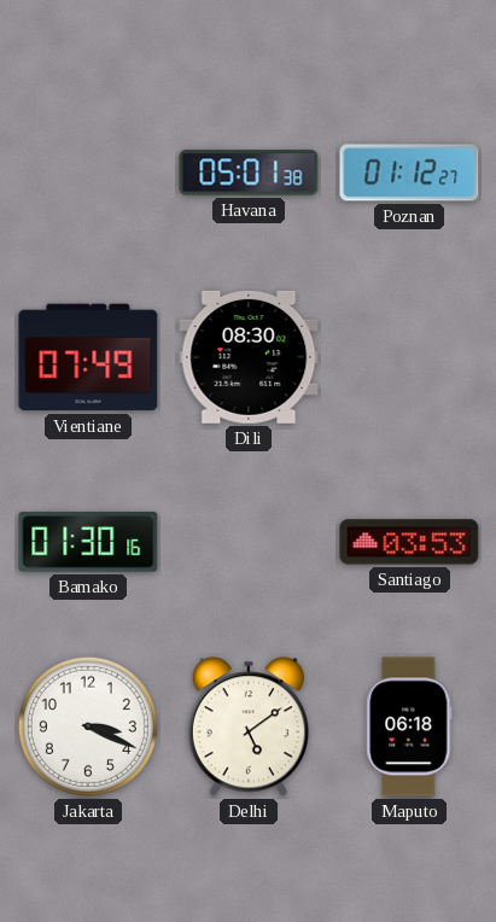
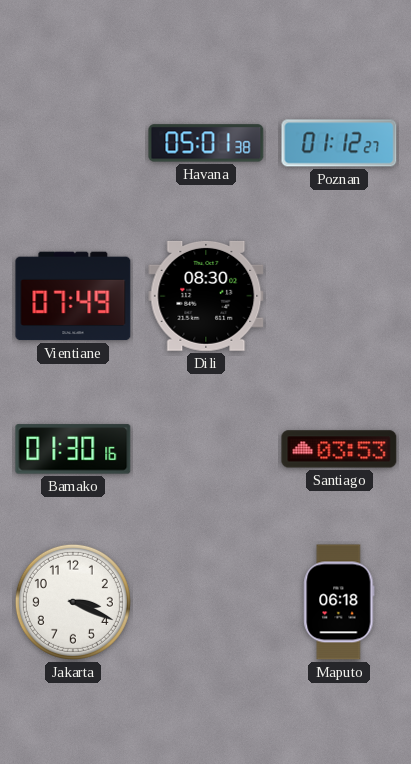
Delhi: 5:09 -> none
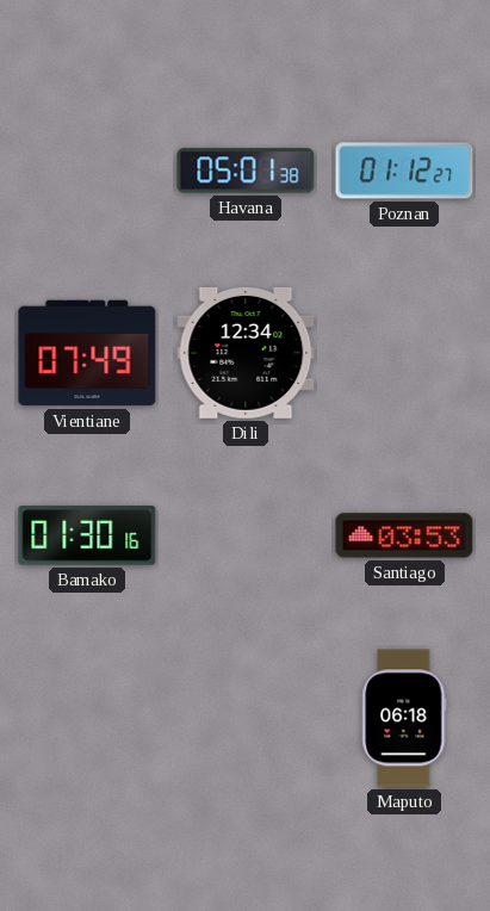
Dili: 08:30 -> 12:34
Jakarta: 3:19 -> none
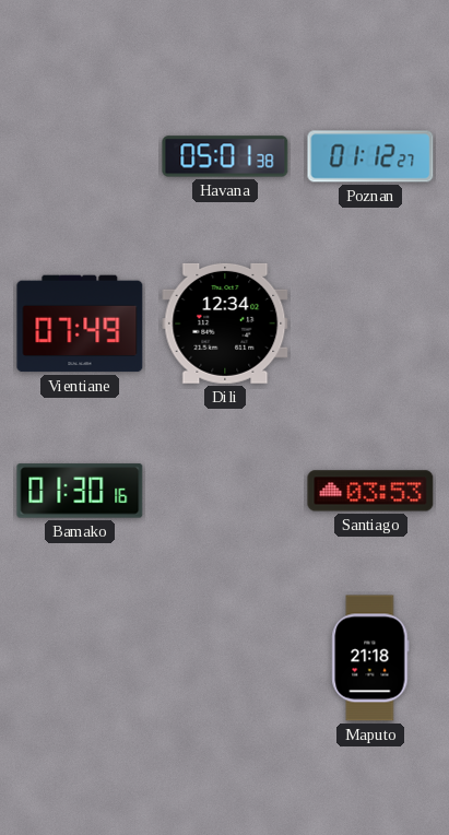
Maputo: 06:18 -> 21:18
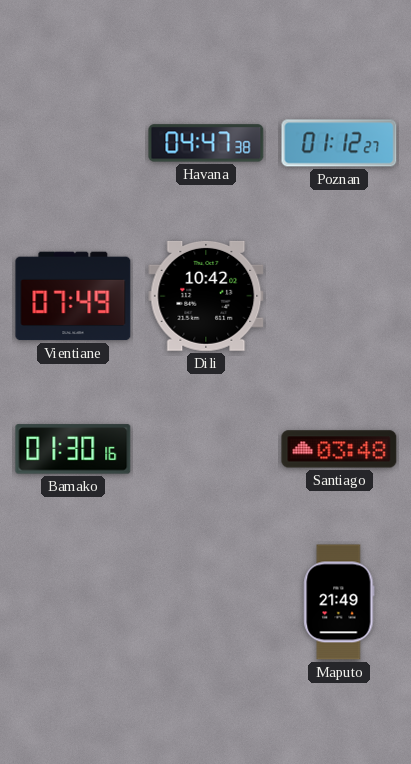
Havana: 05:01 -> 04:47
Dili: 12:34 -> 10:42
Santiago: 03:53 -> 03:48
Maputo: 21:18 -> 21:49
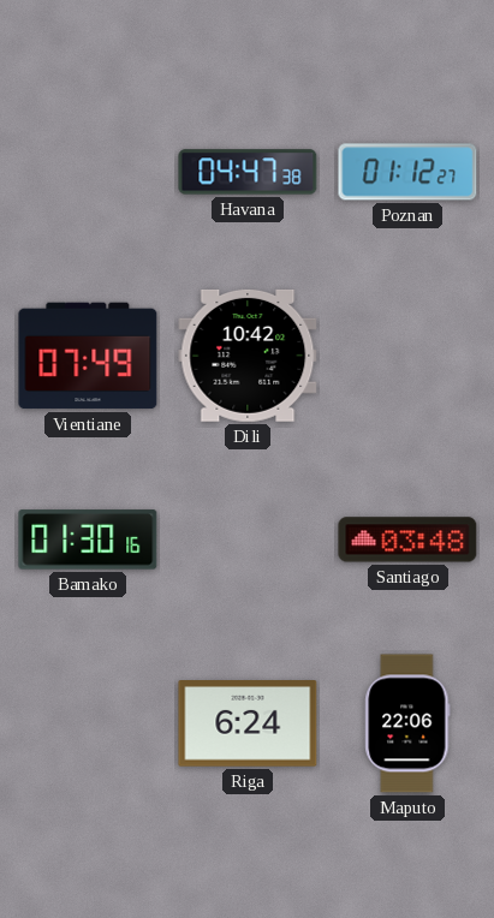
Riga: none -> 6:24
Maputo: 21:49 -> 22:06
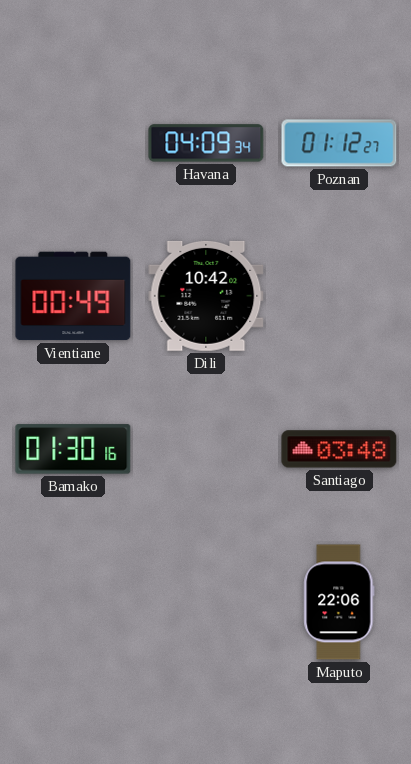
Havana: 04:47 -> 04:09
Vientiane: 07:49 -> 00:49
Riga: 6:24 -> none
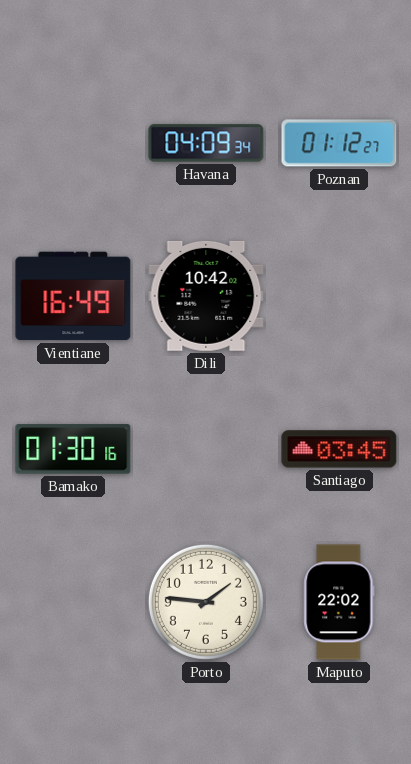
Vientiane: 00:49 -> 16:49
Santiago: 03:48 -> 03:45
Porto: none -> 1:46
Maputo: 22:06 -> 22:02
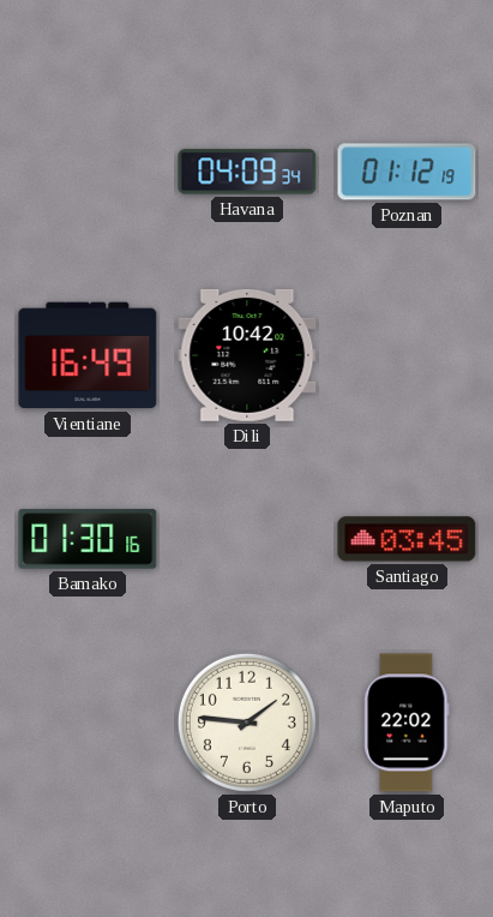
Poznan: 01:12:27 -> 01:12:19
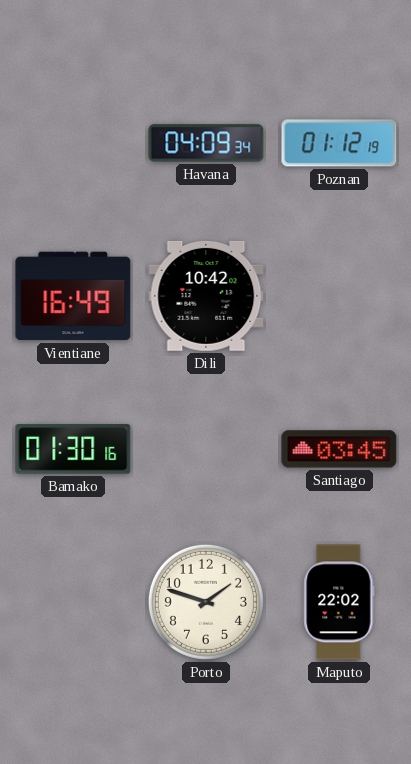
Porto: 1:46 -> 1:48
